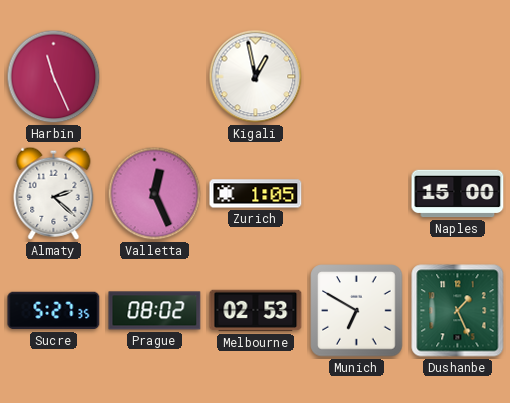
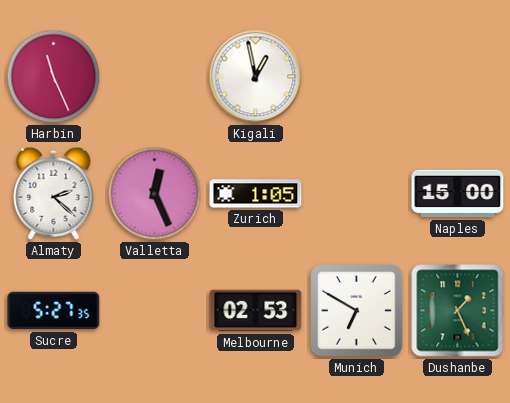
Prague: 08:02 -> none
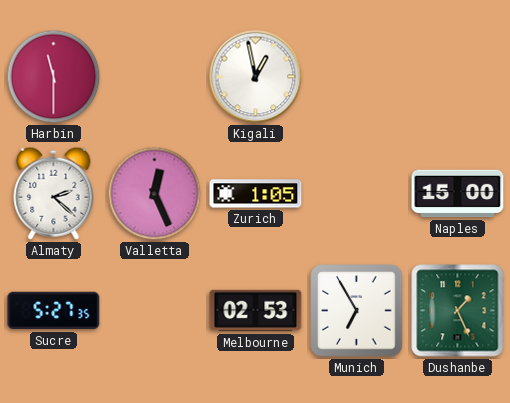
Harbin: 11:26 -> 11:30
Munich: 6:50 -> 6:55
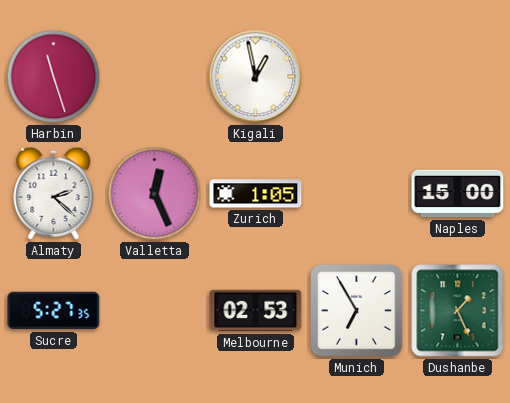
Harbin: 11:30 -> 11:27
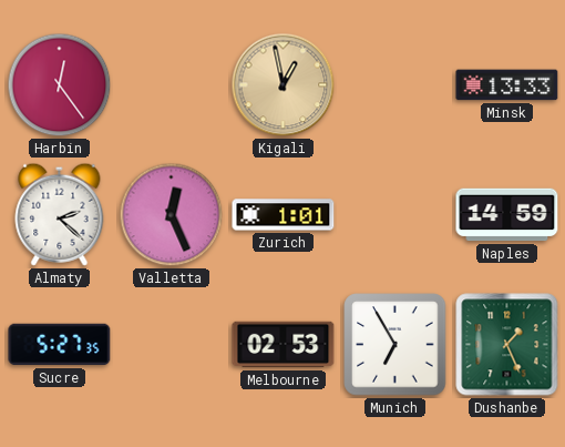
Harbin: 11:27 -> 12:24
Kigali dial: white -> champagne
Minsk: none -> 13:33
Zurich: 1:05 -> 1:01
Naples: 15:00 -> 14:59
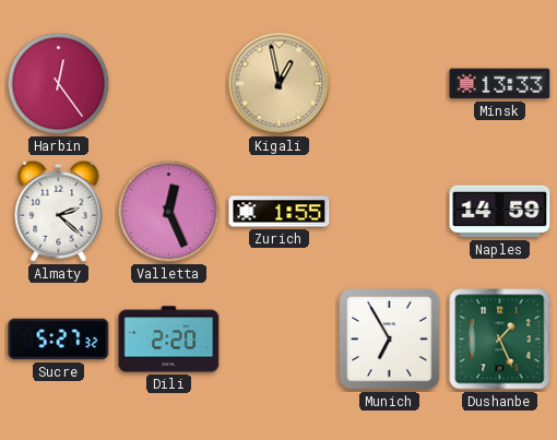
Zurich: 1:01 -> 1:55
Sucre: 5:27:35 -> 5:27:32
Dili: none -> 2:20
Melbourne: 02:53 -> none
